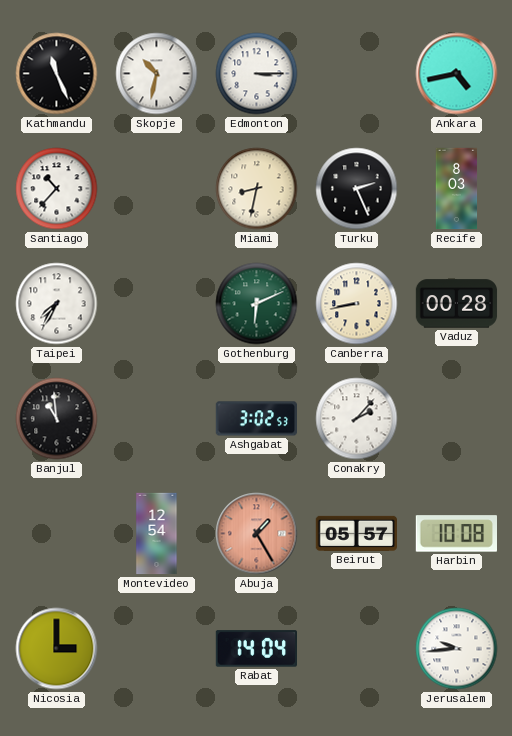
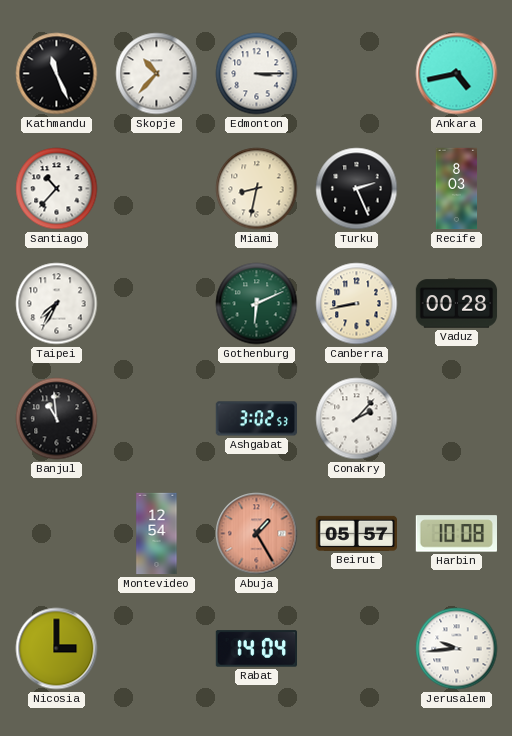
Skopje: 10:32 -> 10:37
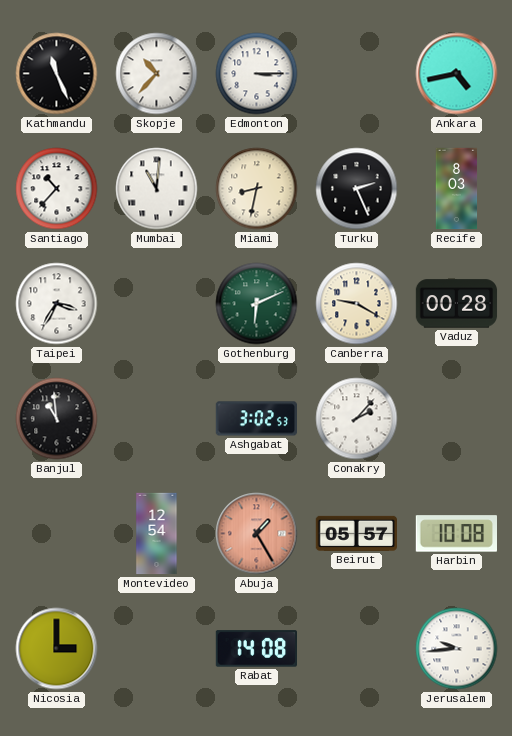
Mumbai: none -> 11:01
Taipei: 7:35 -> 3:35
Canberra: 8:43 -> 9:20
Rabat: 14:04 -> 14:08
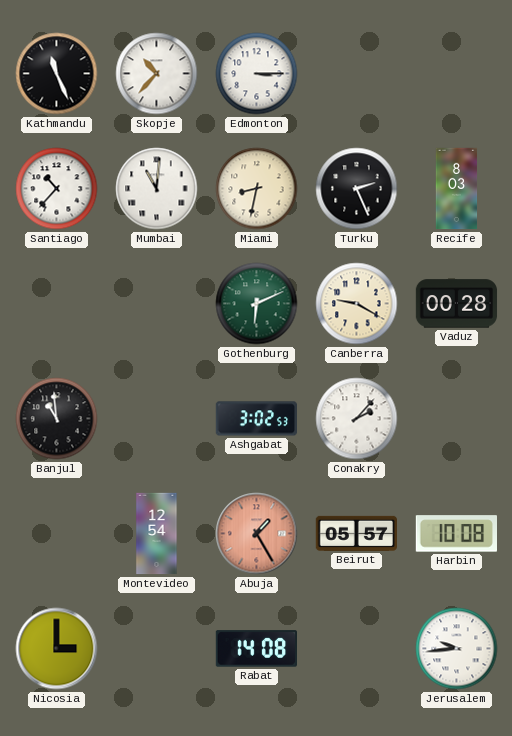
Ankara: 4:43 -> none
Taipei: 3:35 -> none
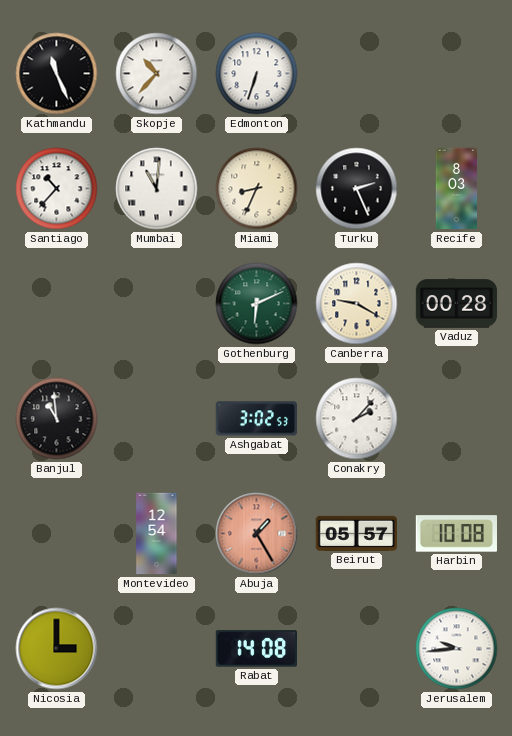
Edmonton: 3:15 -> 6:33
Miami: 8:32 -> 8:34
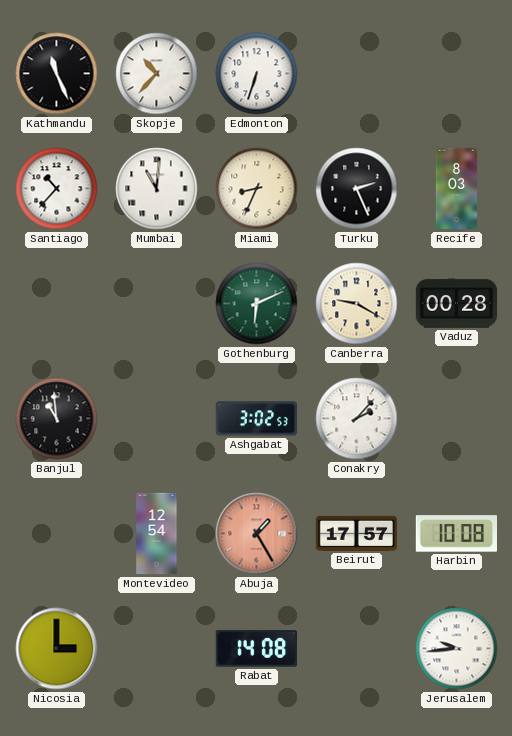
Beirut: 05:57 -> 17:57
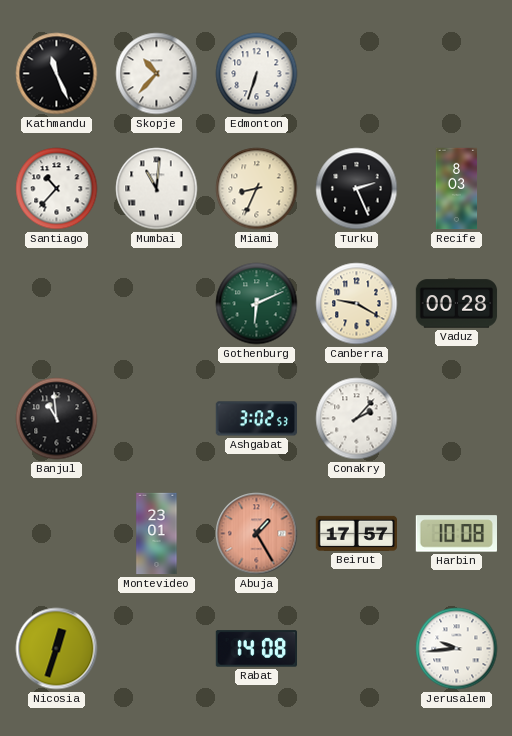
Montevideo: 12:54 -> 23:01
Nicosia: 3:00 -> 12:33
